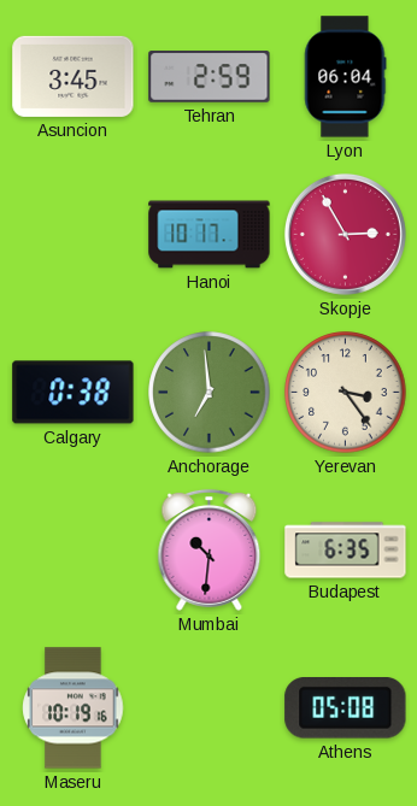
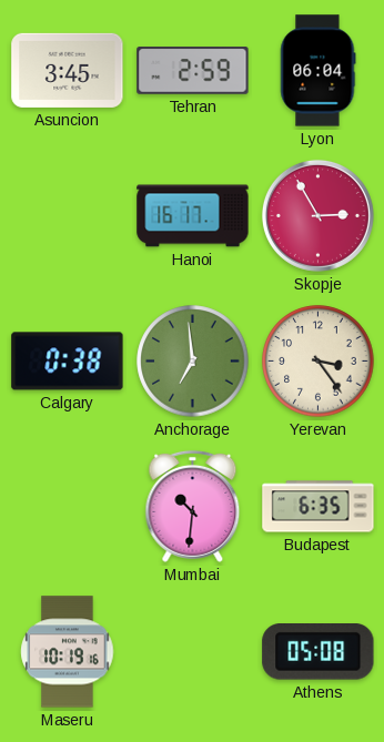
Hanoi: 10:17 -> 16:17
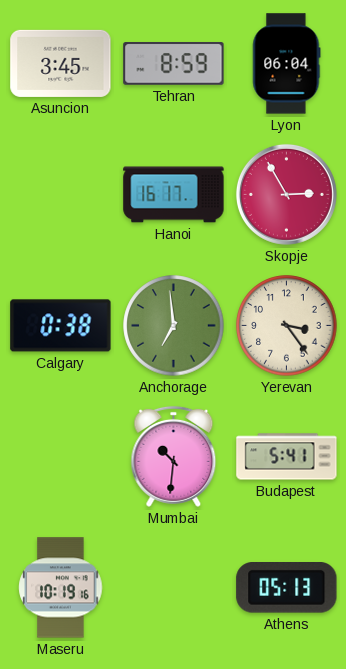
Tehran: 2:59 -> 8:59
Budapest: 6:35 -> 5:41
Athens: 05:08 -> 05:13
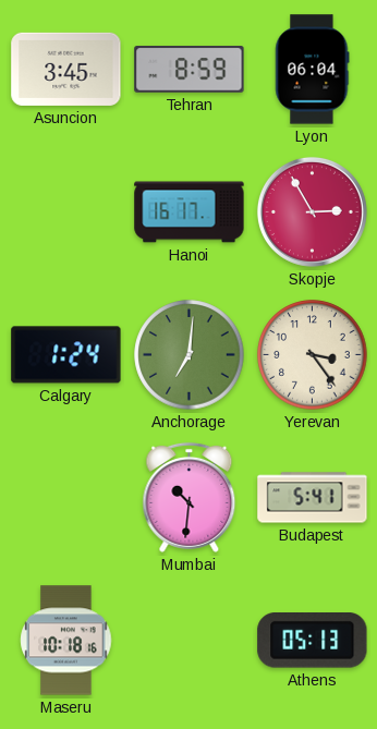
Calgary: 0:38 -> 1:24
Anchorage: 6:59 -> 7:01
Maseru: 10:19 -> 10:18
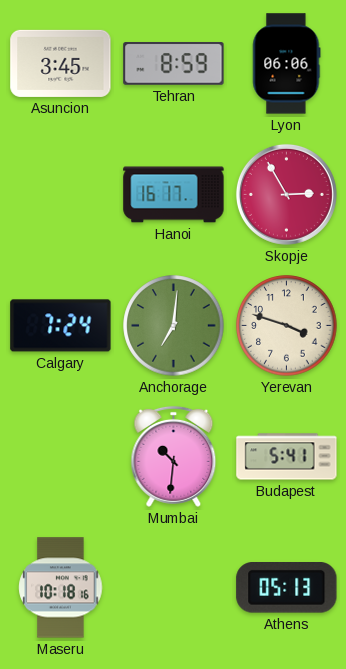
Lyon: 06:04 -> 06:06
Calgary: 1:24 -> 7:24
Yerevan: 3:24 -> 3:48
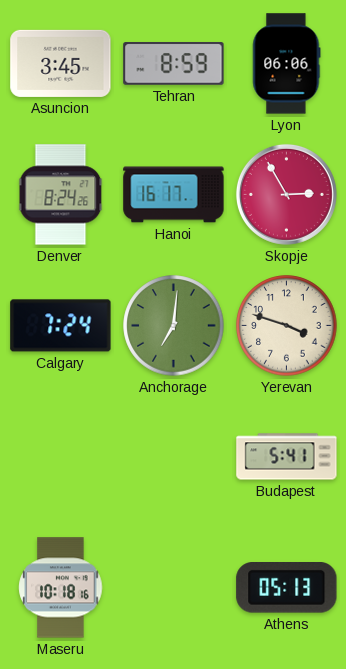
Denver: none -> 8:24
Mumbai: 10:31 -> none
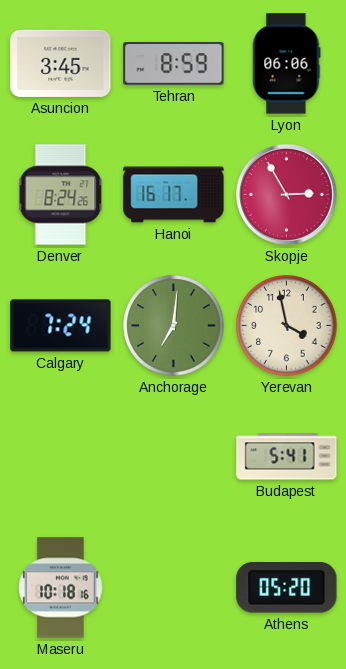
Yerevan: 3:48 -> 3:58
Athens: 05:13 -> 05:20
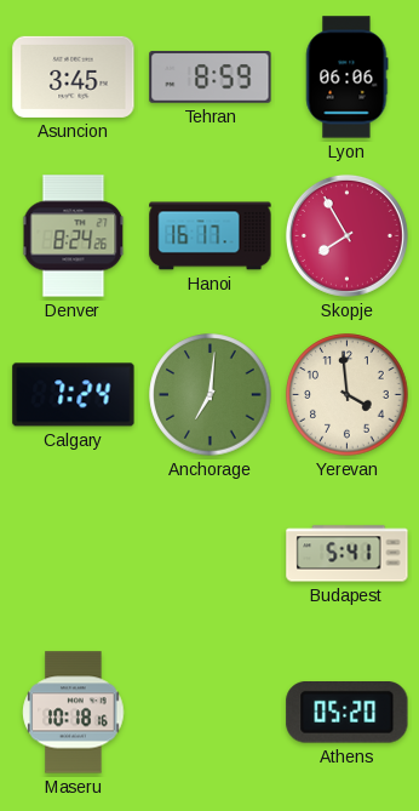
Skopje: 2:55 -> 7:55
Yerevan: 3:58 -> 3:59
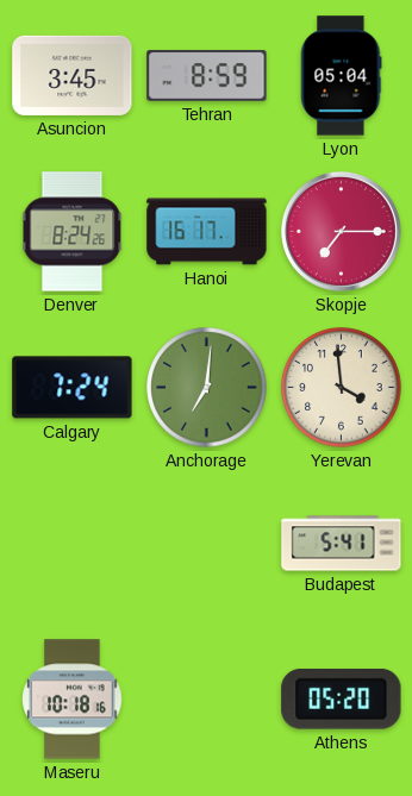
Lyon: 06:06 -> 05:04
Skopje: 7:55 -> 7:15
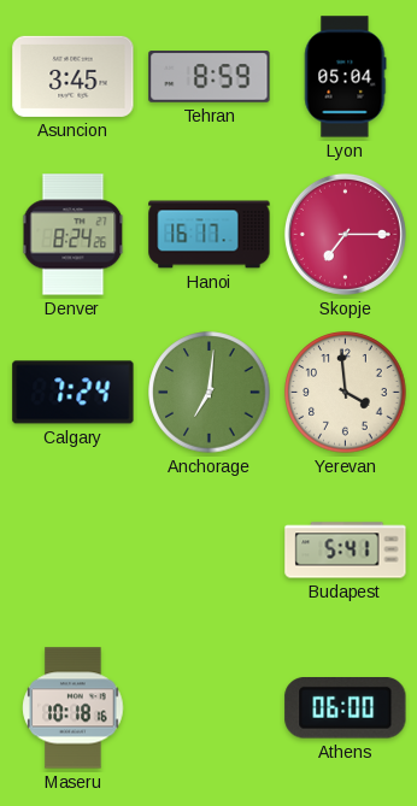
Athens: 05:20 -> 06:00
